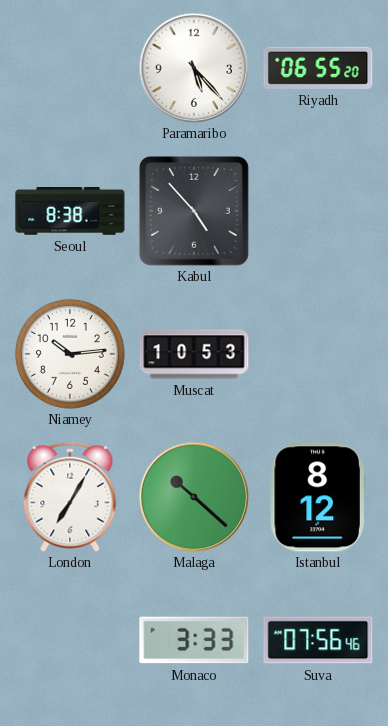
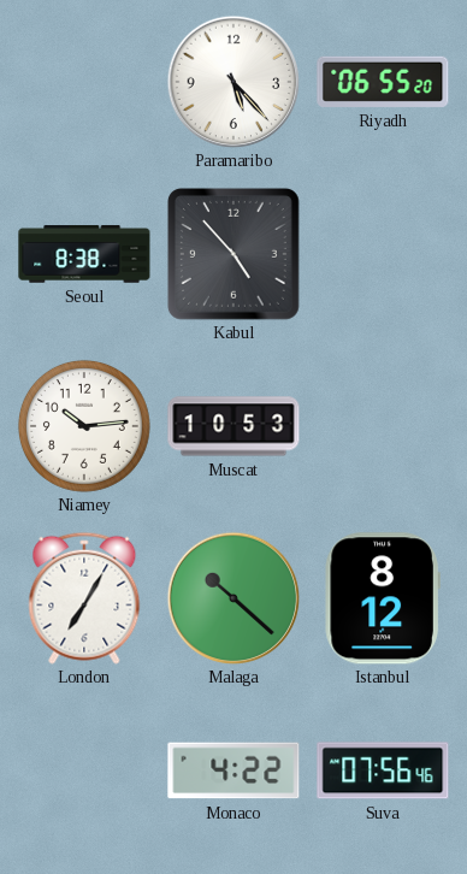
Monaco: 3:33 -> 4:22
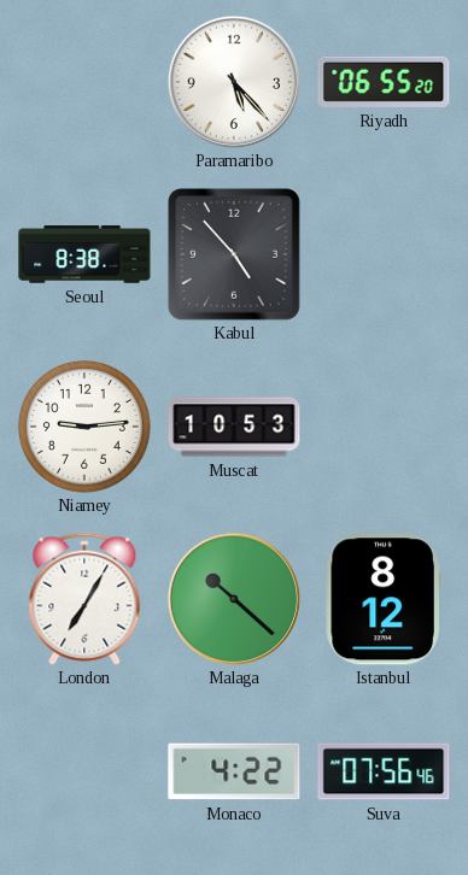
Niamey: 10:14 -> 9:14
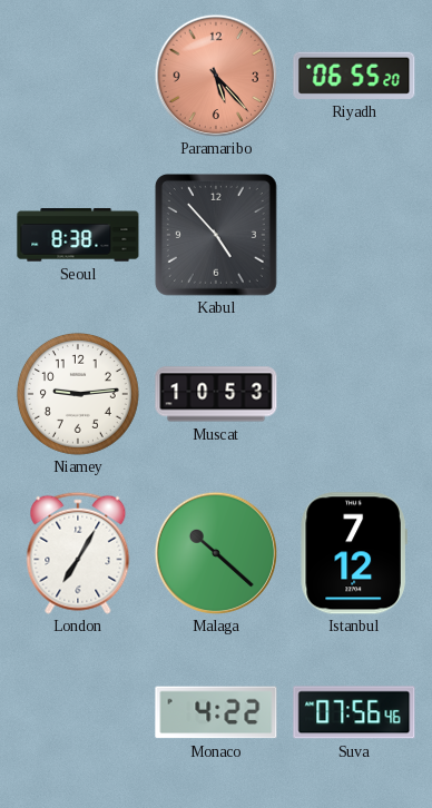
Paramaribo dial: white -> salmon
Istanbul: 8:12 -> 7:12
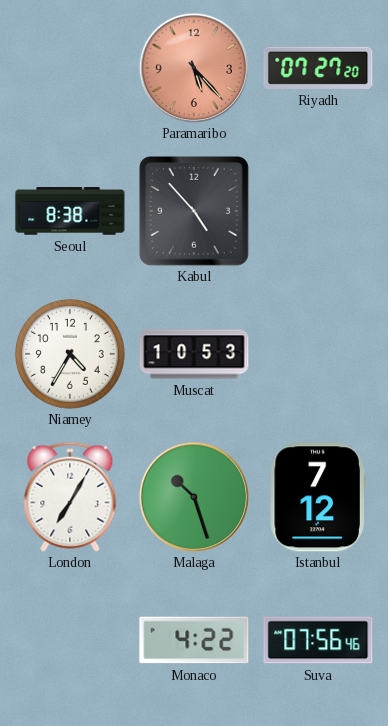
Riyadh: 06:55 -> 07:27
Niamey: 9:14 -> 4:35
Malaga: 10:22 -> 10:27
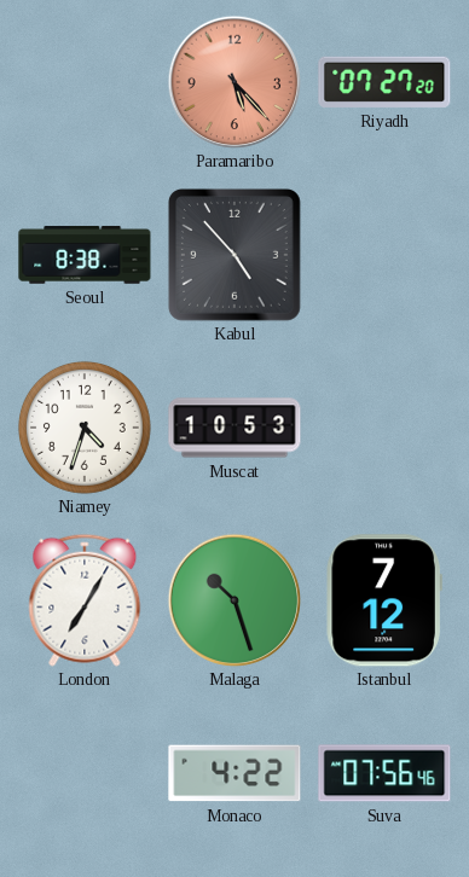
Niamey: 4:35 -> 4:33
